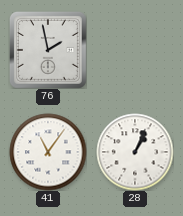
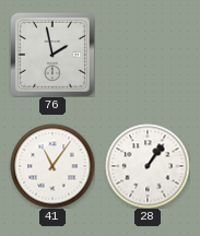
28: 1:04 -> 1:06
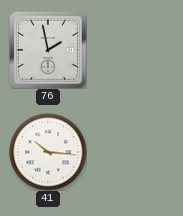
41: 11:06 -> 10:16
28: 1:06 -> none
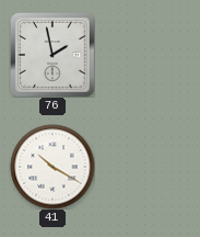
41: 10:16 -> 10:20
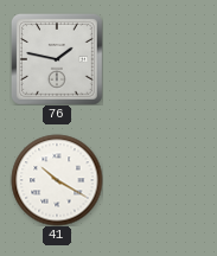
76: 1:58 -> 1:47
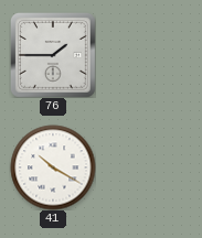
76: 1:47 -> 1:45
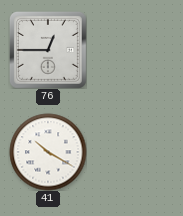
76: 1:45 -> 12:45
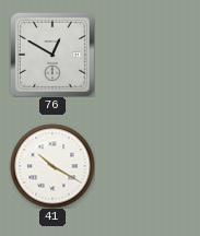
76: 12:45 -> 12:50
